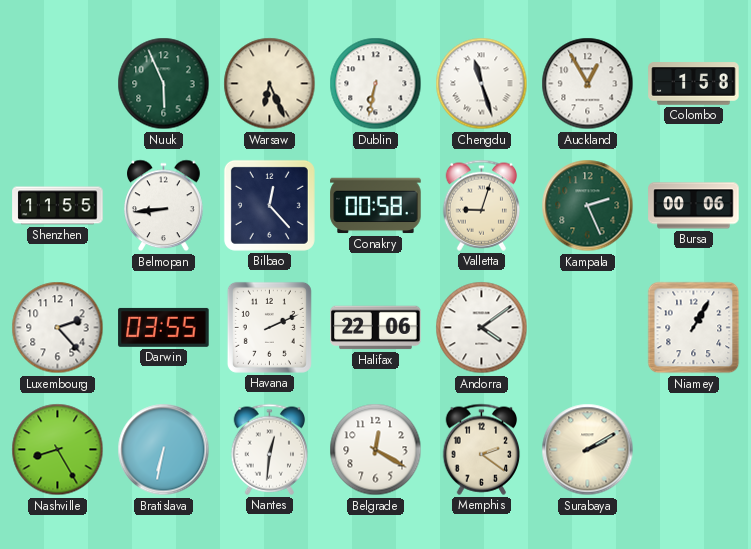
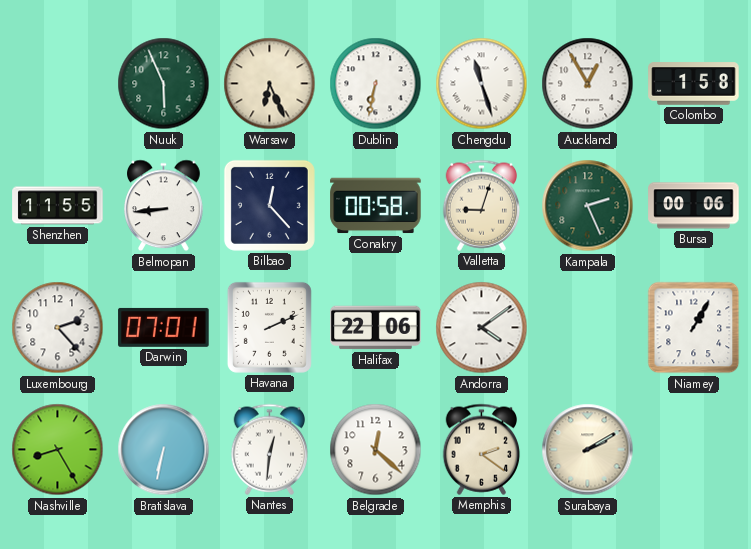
Darwin: 03:55 -> 07:01
Belgrade: 12:20 -> 12:22
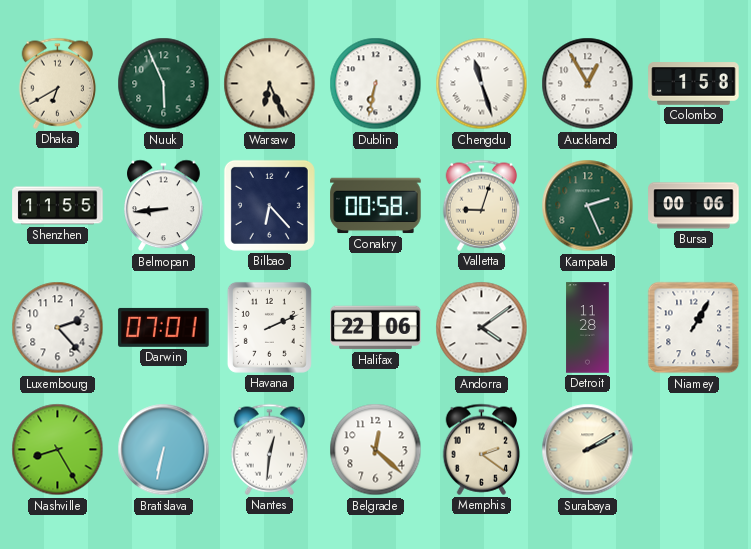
Dhaka: none -> 6:40
Bilbao: 12:23 -> 6:23
Detroit: none -> 11:28
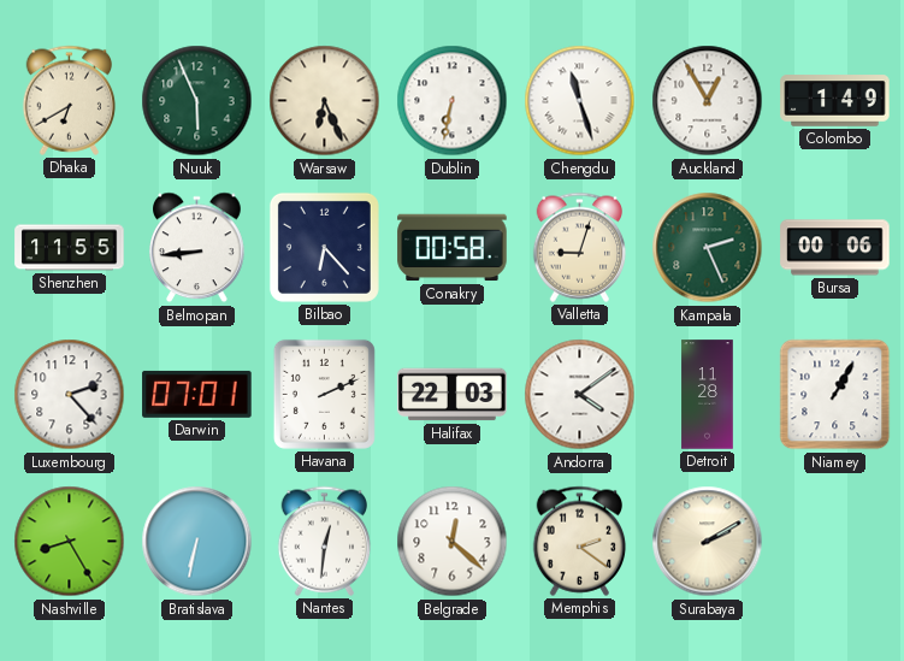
Colombo: 1:58 -> 1:49
Halifax: 22:06 -> 22:03
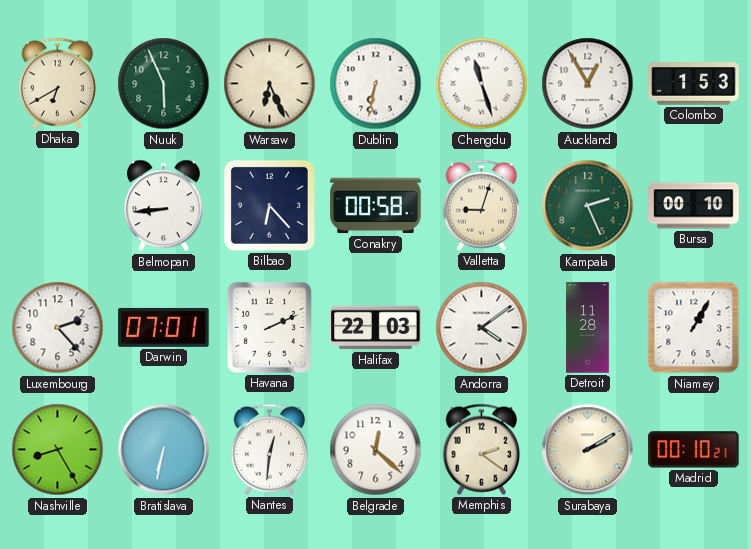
Colombo: 1:49 -> 1:53
Shenzhen: 11:55 -> none
Bursa: 00:06 -> 00:10
Madrid: none -> 00:10
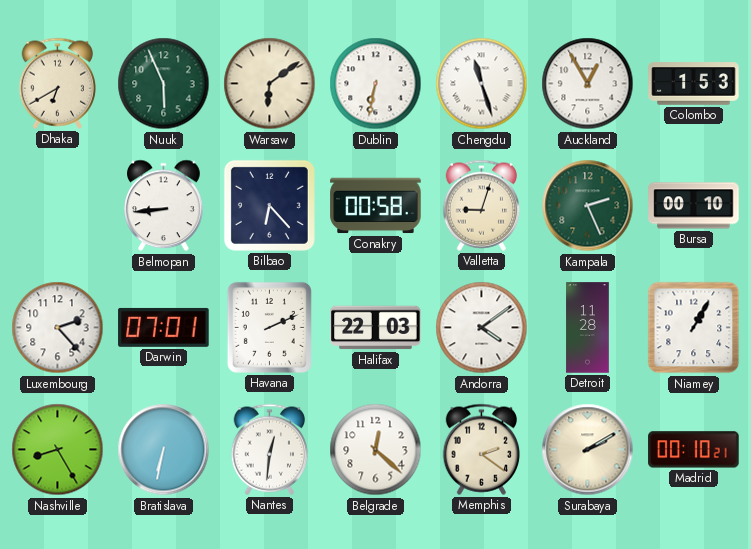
Warsaw: 6:26 -> 6:09
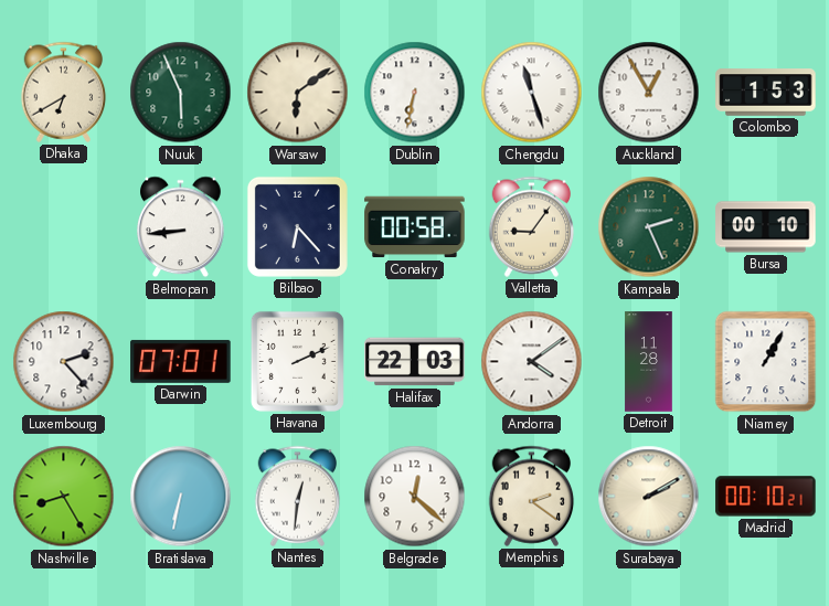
Valletta: 9:03 -> 9:06
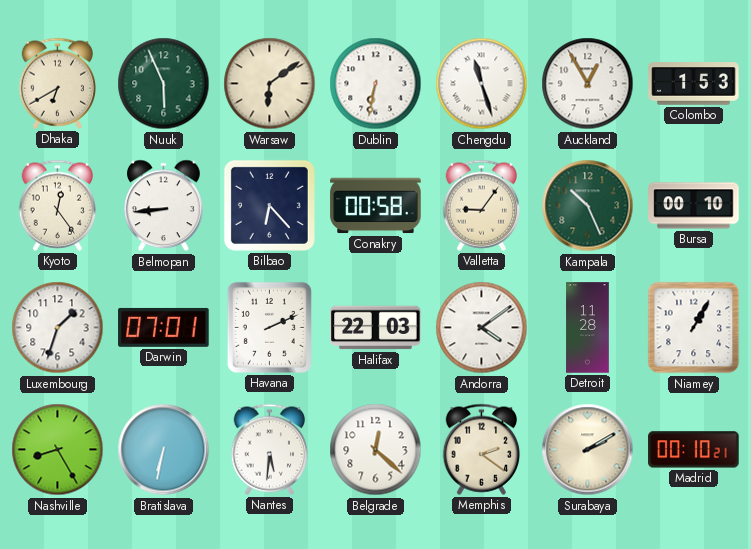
Kyoto: none -> 12:24
Kampala: 2:26 -> 10:26
Luxembourg: 2:23 -> 1:33
Nantes: 12:31 -> 5:31
